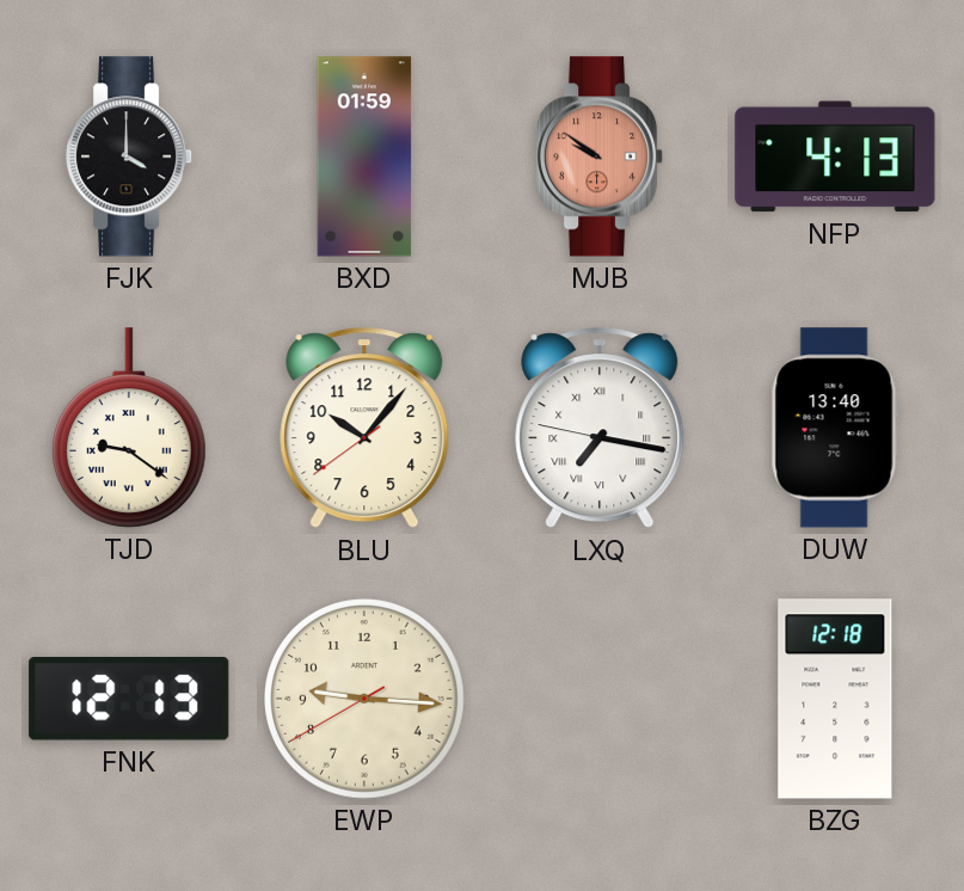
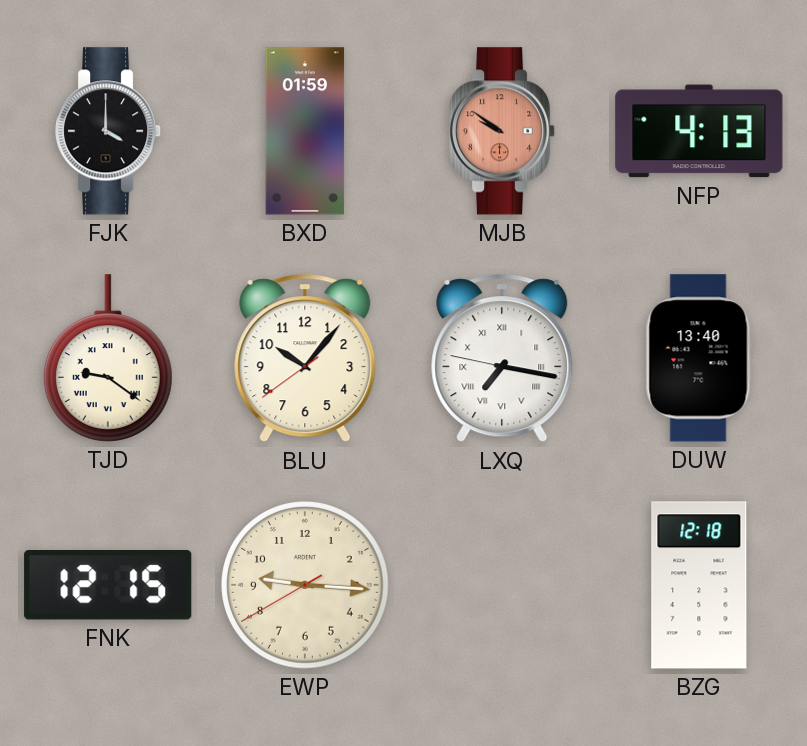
FNK: 12:13 -> 12:15
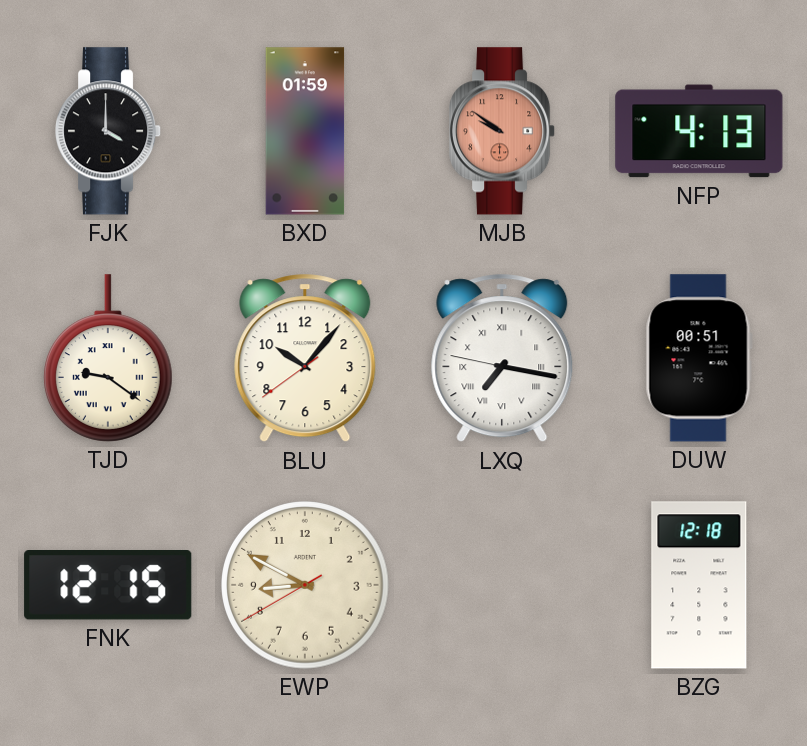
DUW: 13:40 -> 00:51
EWP: 9:15 -> 8:49
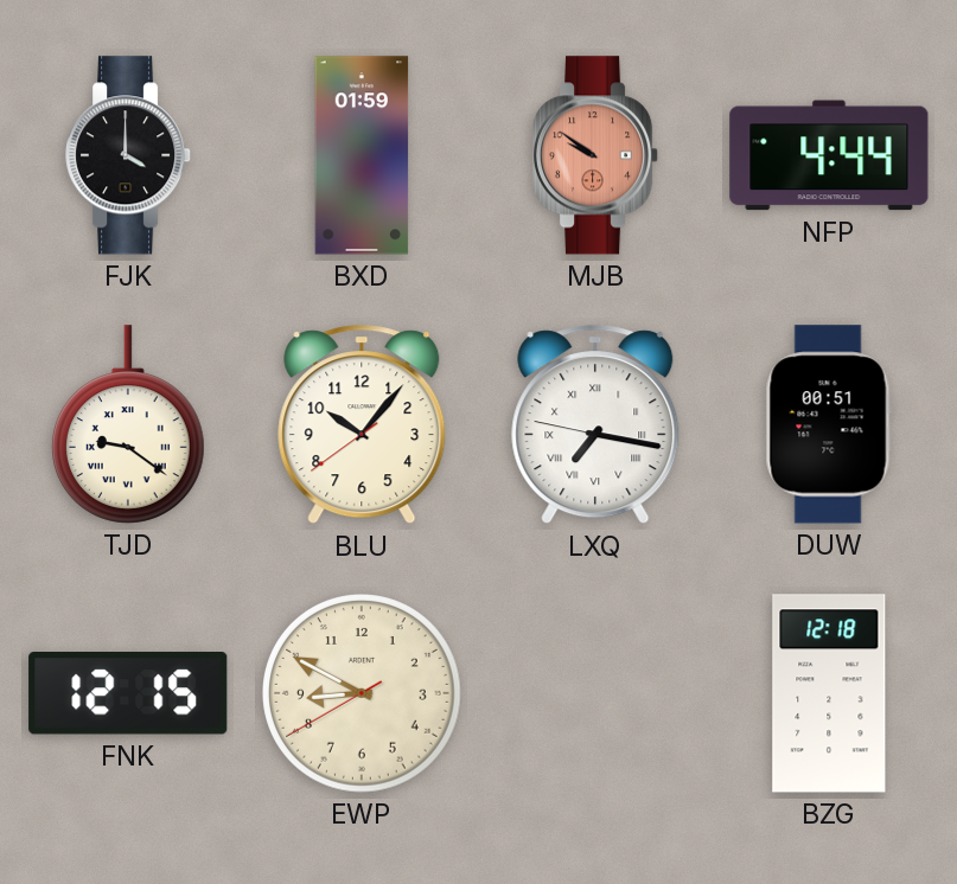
NFP: 4:13 -> 4:44
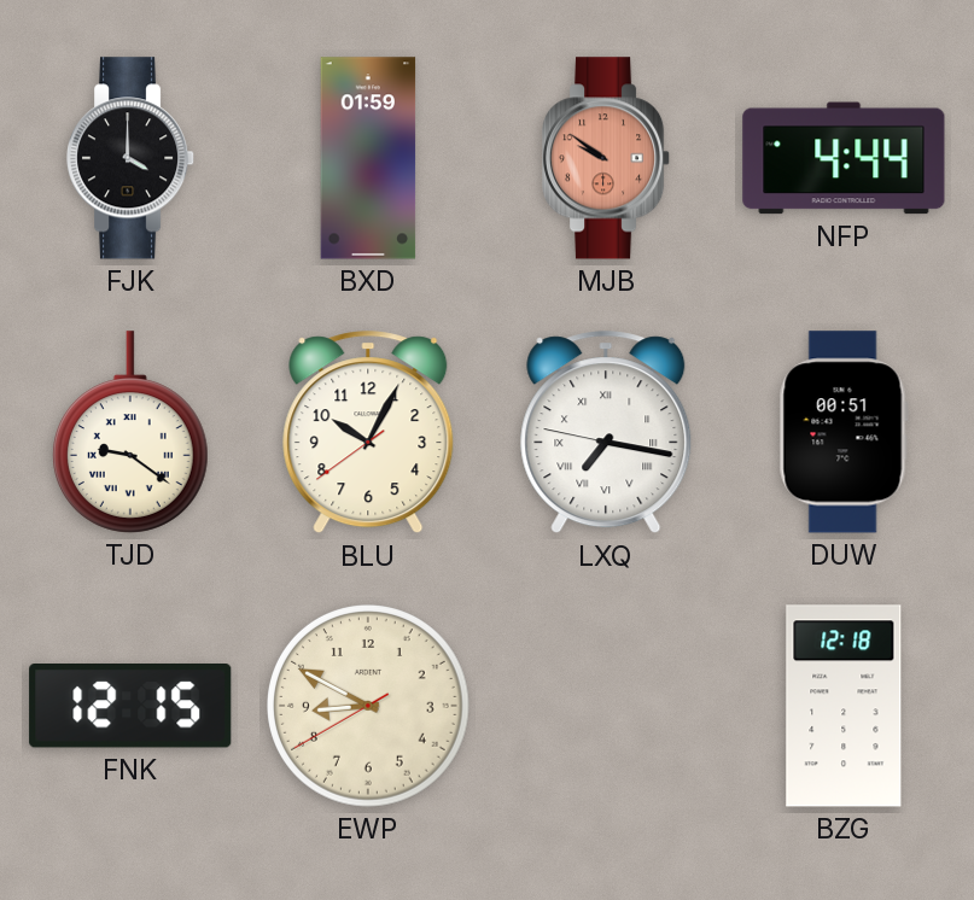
BLU: 10:06 -> 10:04
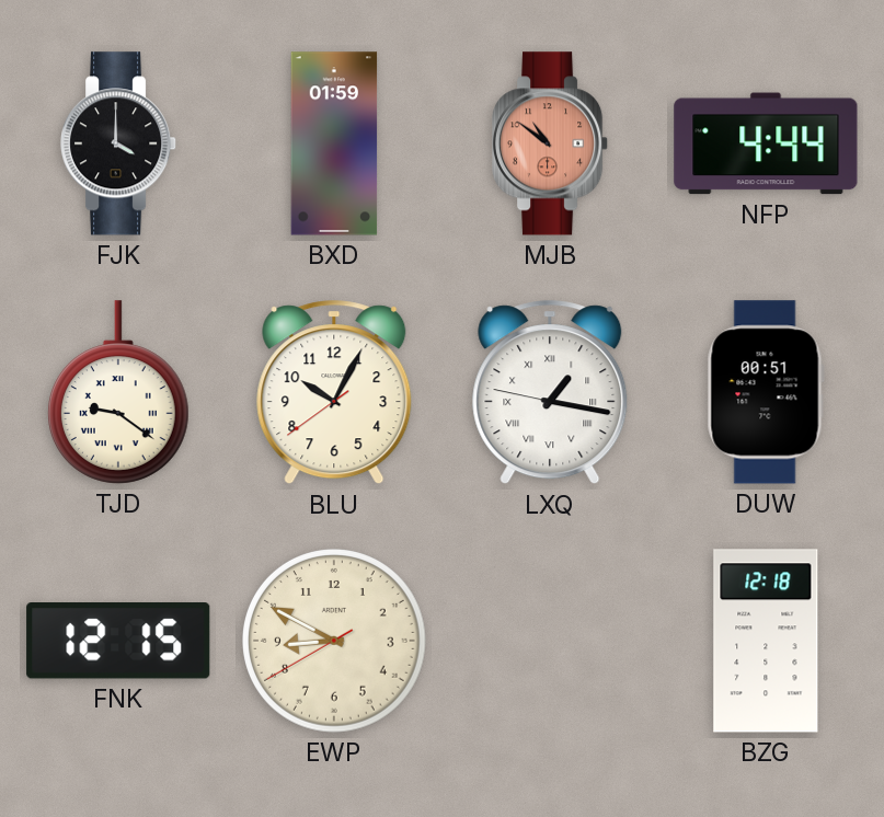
MJB: 9:51 -> 10:51
LXQ: 7:16 -> 1:16
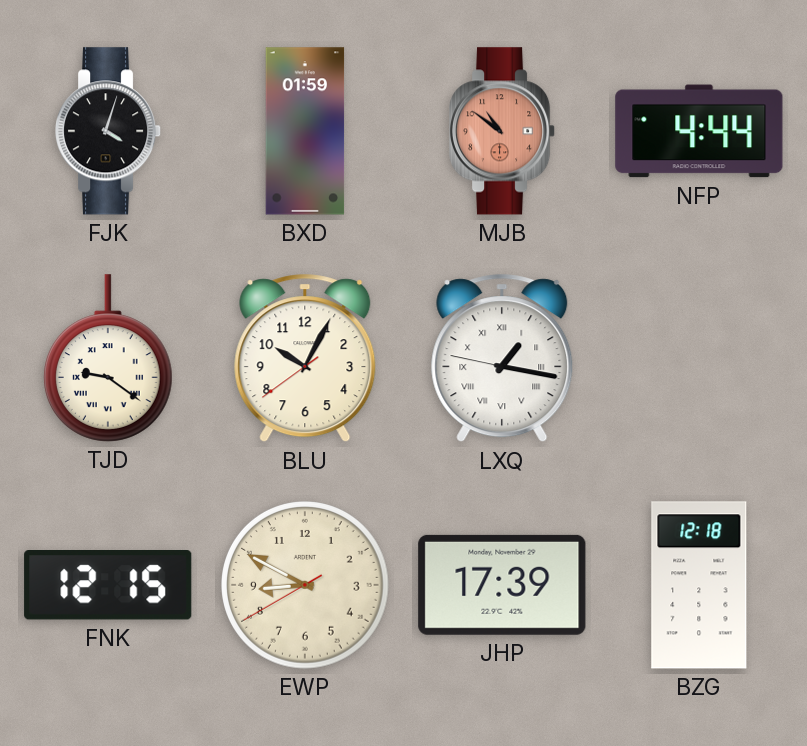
FJK: 4:00 -> 4:03
DUW: 00:51 -> none
JHP: none -> 17:39
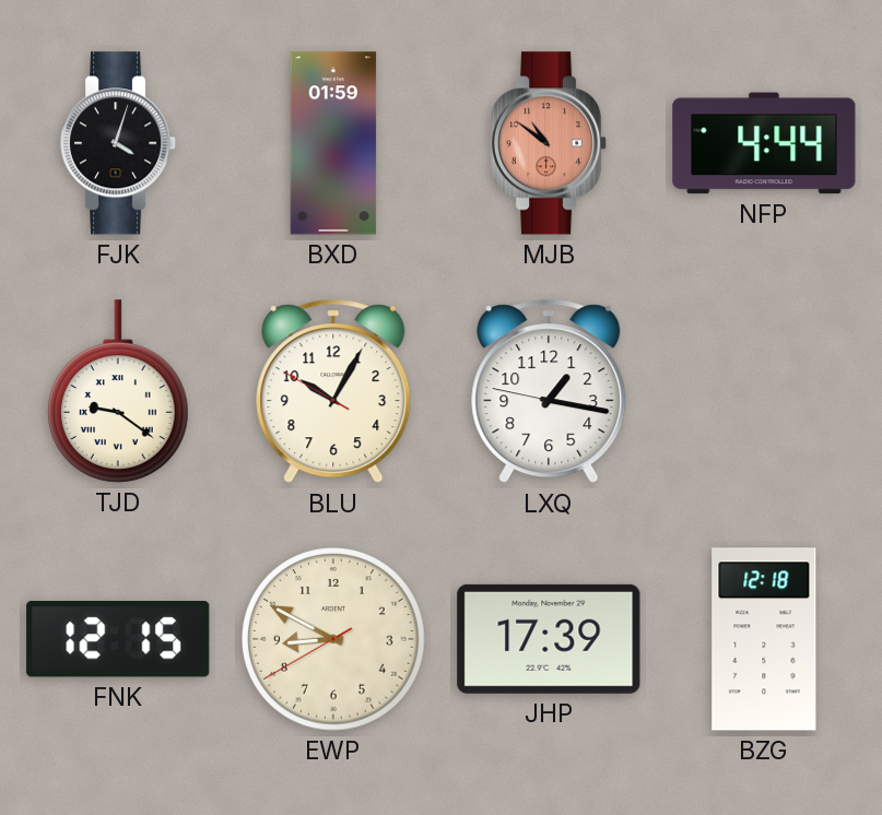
BLU: 10:04:39 -> 10:04:50
LXQ numerals: Roman -> Arabic
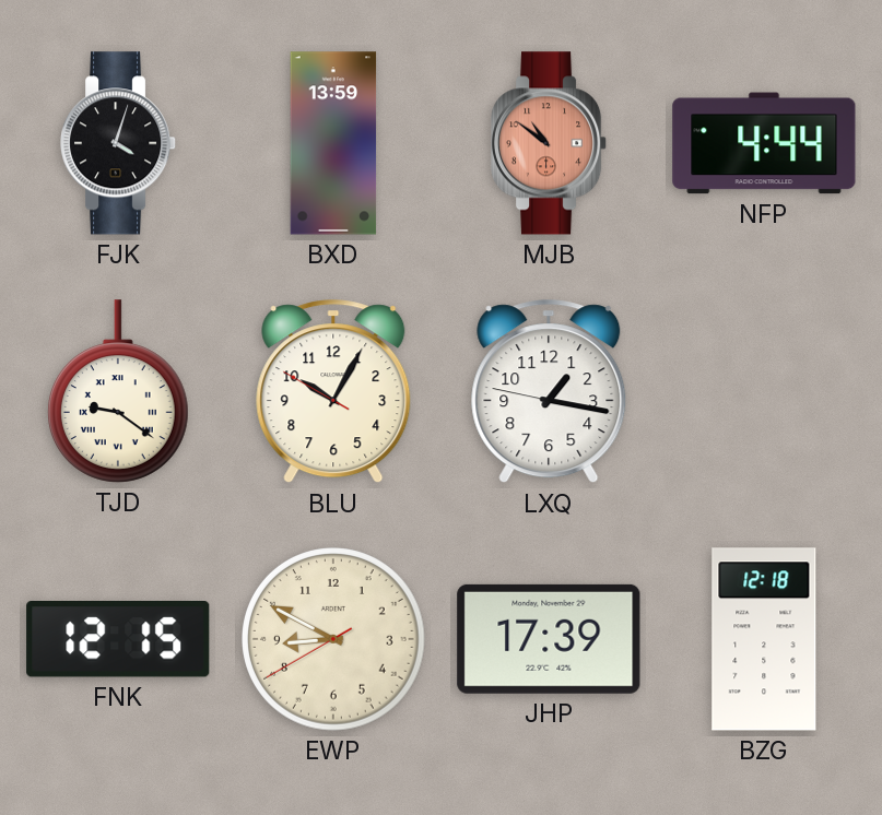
BXD: 01:59 -> 13:59
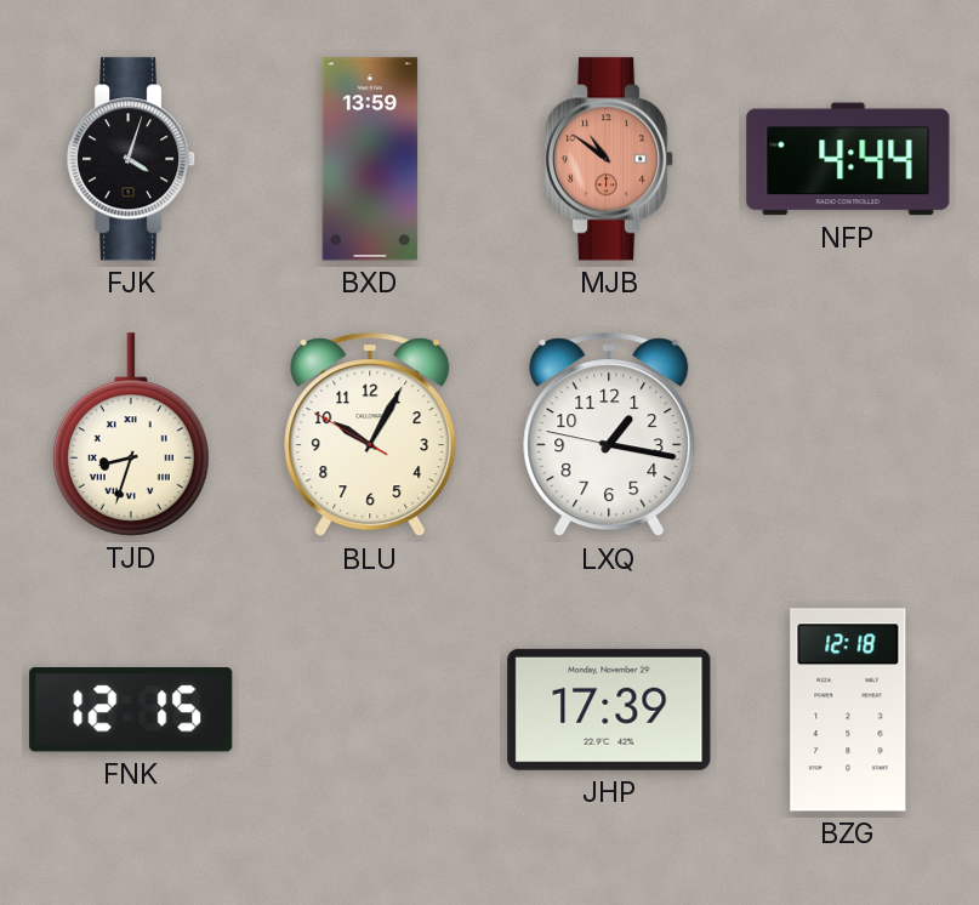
TJD: 9:21 -> 8:33
EWP: 8:49 -> none
